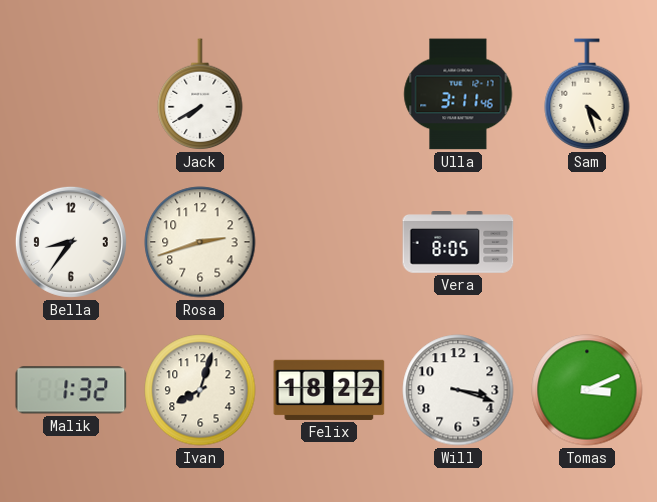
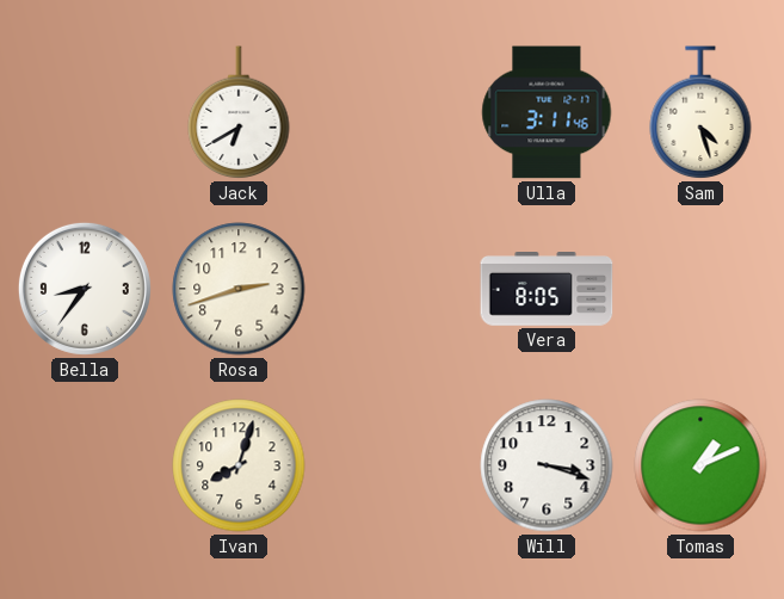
Jack: 7:40 -> 6:40
Malik: 1:32 -> none
Felix: 18:22 -> none
Tomas: 3:11 -> 1:11
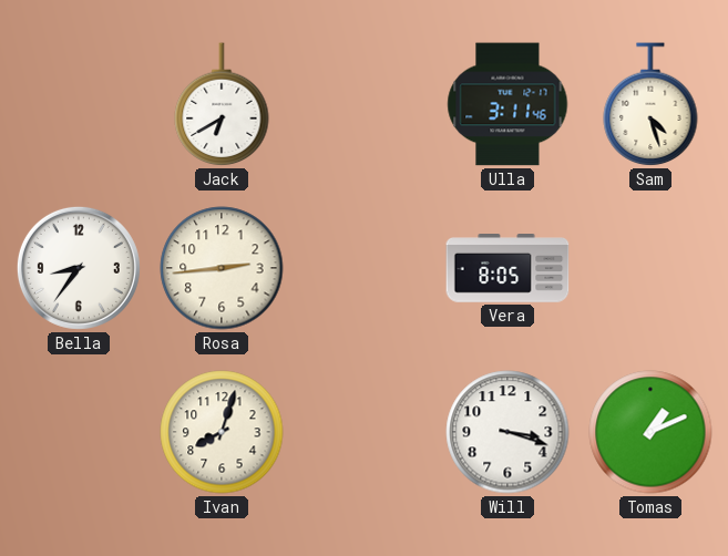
Rosa: 2:42 -> 2:44
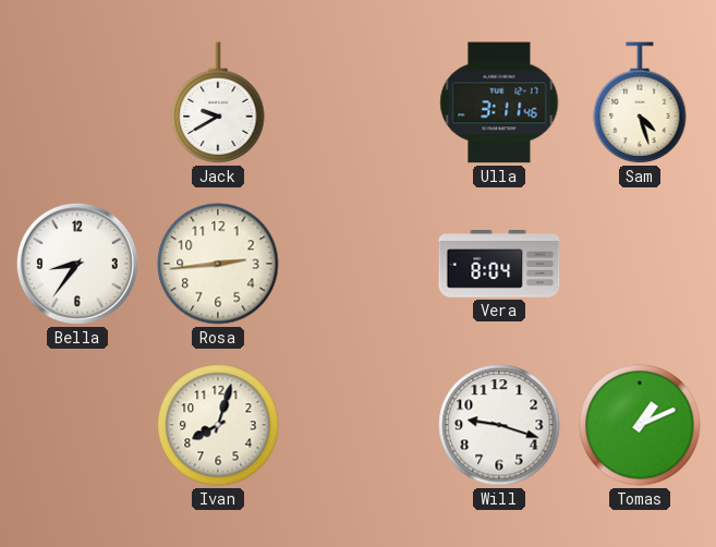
Jack: 6:40 -> 9:40
Vera: 8:05 -> 8:04
Will: 3:18 -> 9:18
